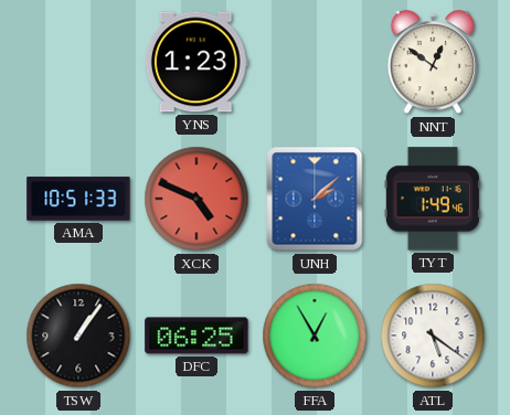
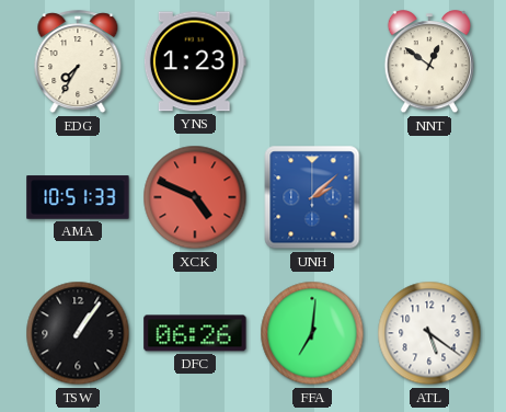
EDG: none -> 7:35
TYT: 1:49 -> none
DFC: 06:25 -> 06:26
FFA: 12:55 -> 7:01
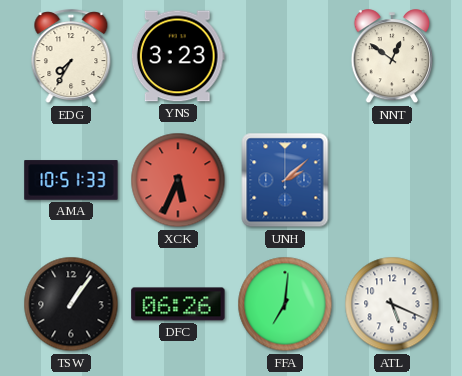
YNS: 1:23 -> 3:23
XCK: 4:49 -> 5:34
ATL: 5:21 -> 5:19
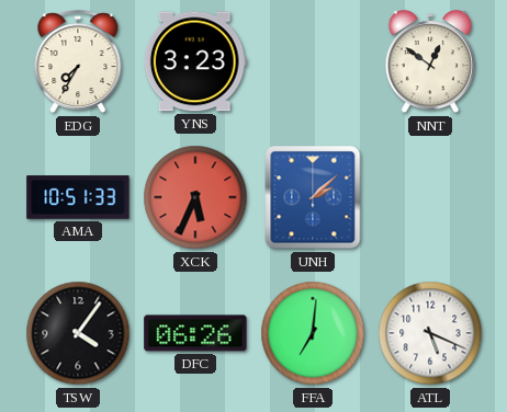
TSW: 1:06 -> 4:06
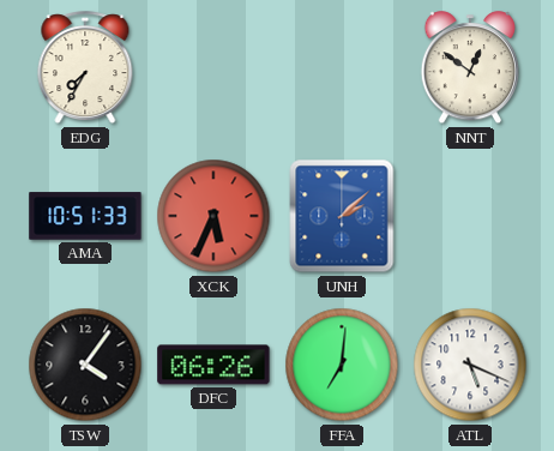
YNS: 3:23 -> none
